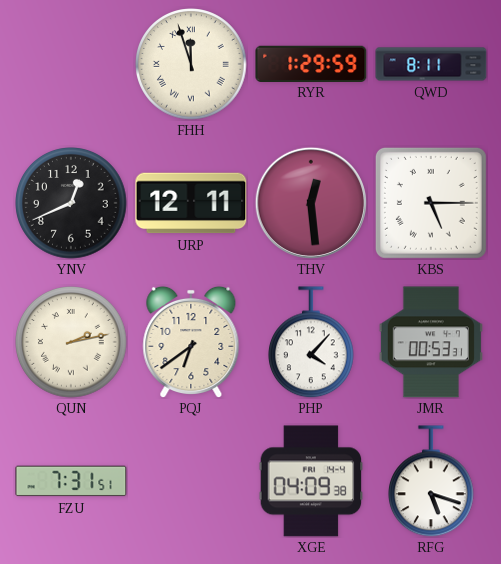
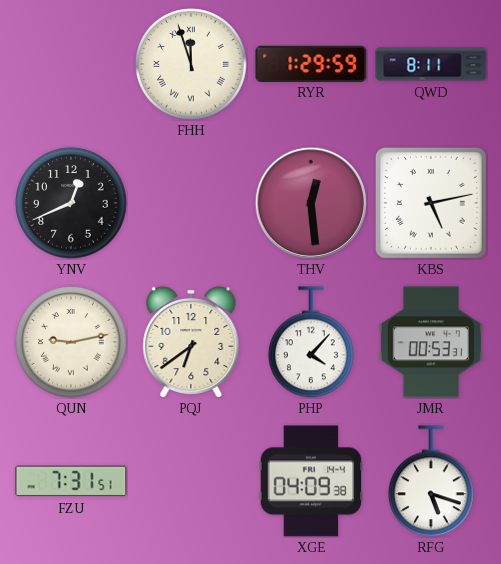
URP: 12:11 -> none
KBS: 5:15 -> 5:13
QUN: 2:13 -> 9:13
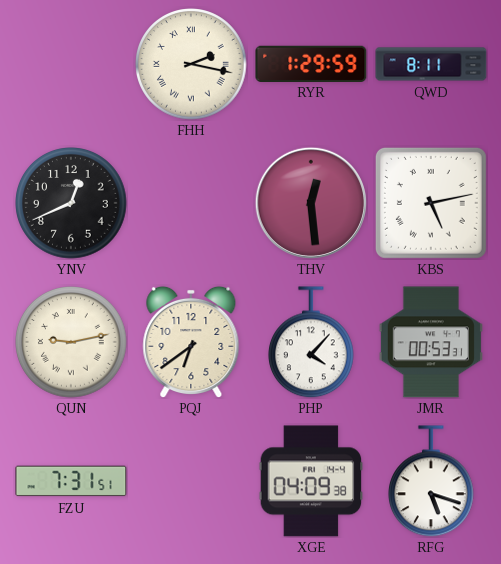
FHH: 11:57 -> 2:17
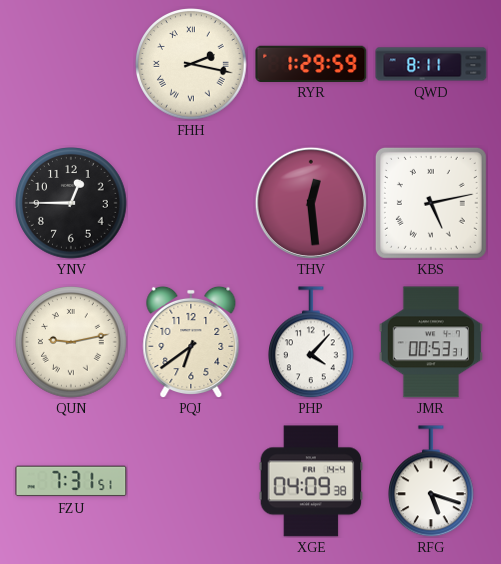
YNV: 12:41 -> 12:45
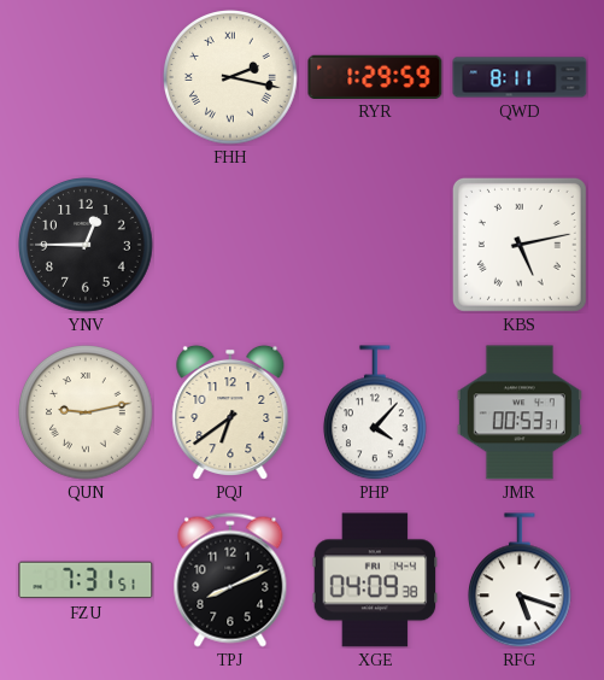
THV: 12:29 -> none
TPJ: none -> 8:11
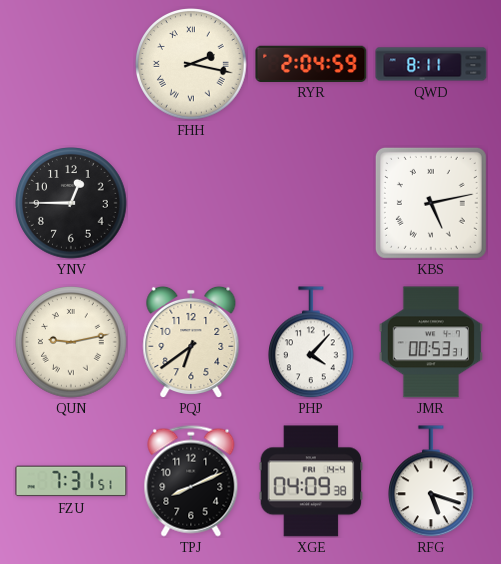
RYR: 1:29 -> 2:04
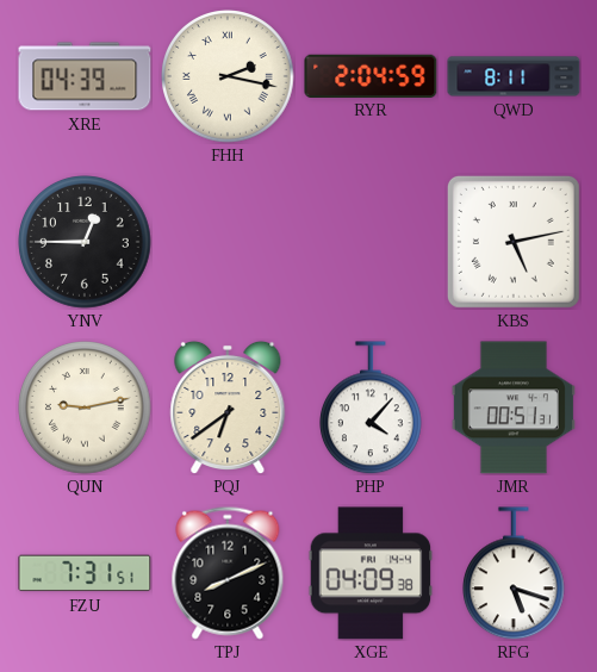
XRE: none -> 04:39
JMR: 00:53 -> 00:51
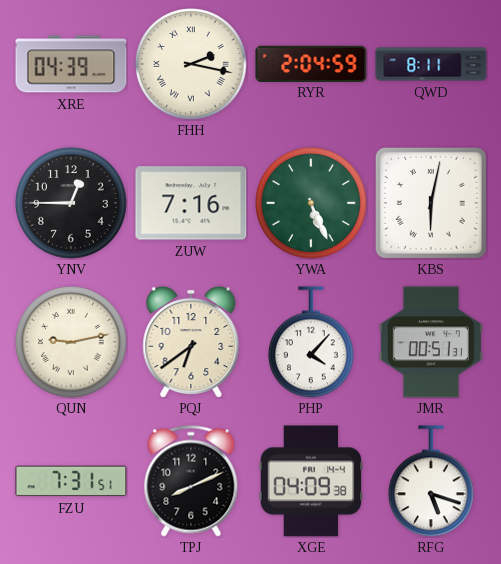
ZUW: none -> 7:16
YWA: none -> 5:26
KBS: 5:13 -> 6:02
